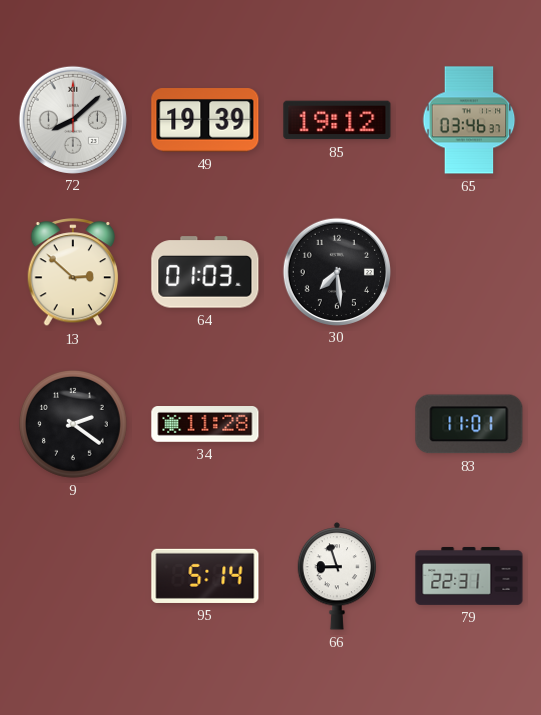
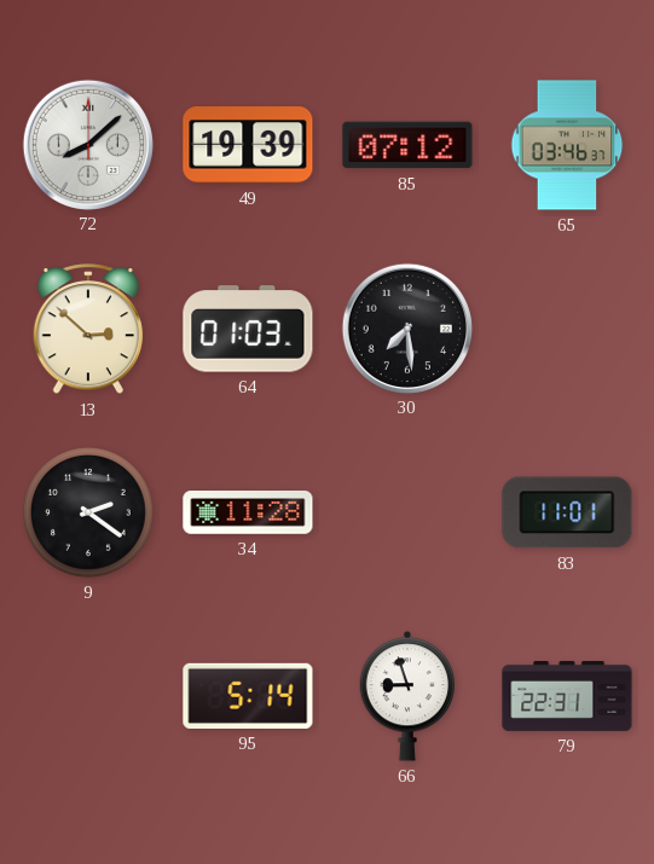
85: 19:12 -> 07:12
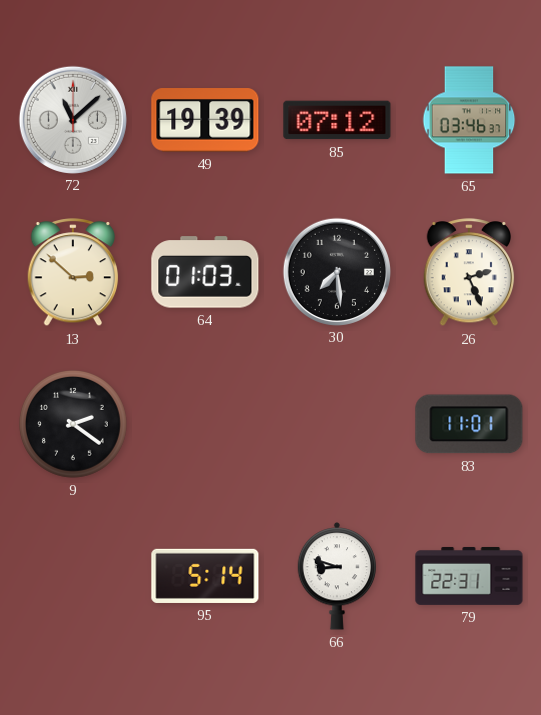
72: 8:08 -> 11:08
26: none -> 2:26
34: 11:28 -> none
66: 8:57 -> 8:48
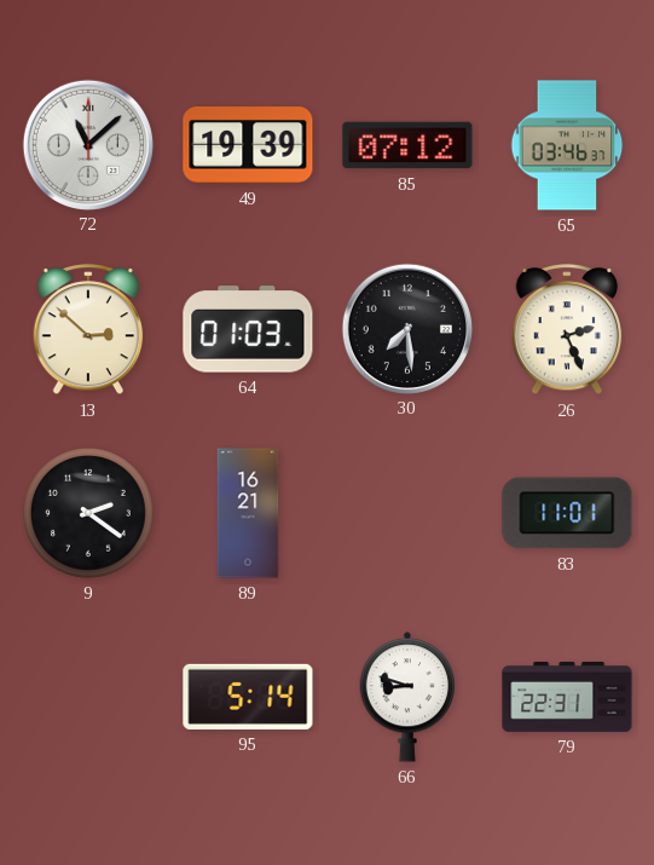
89: none -> 16:21
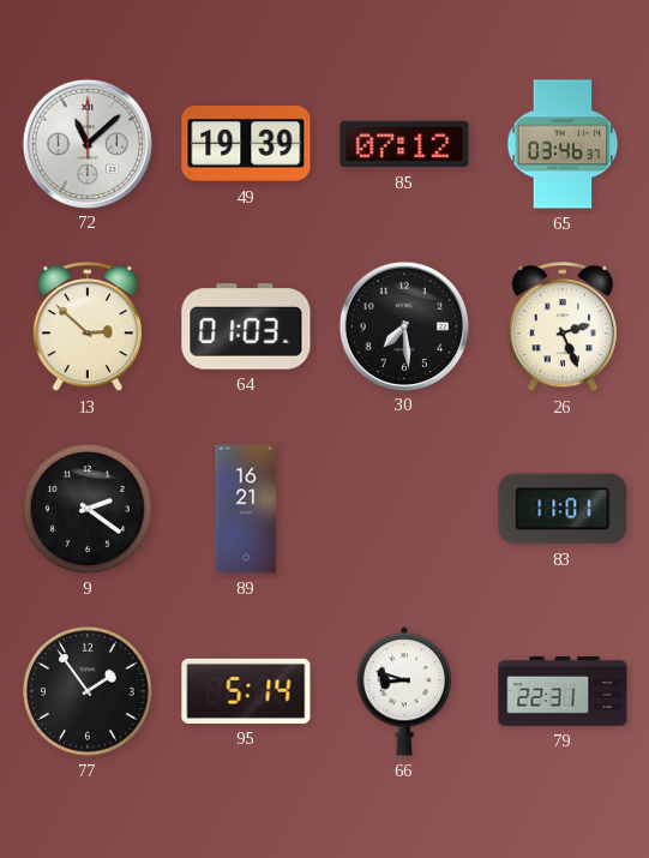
77: none -> 1:54
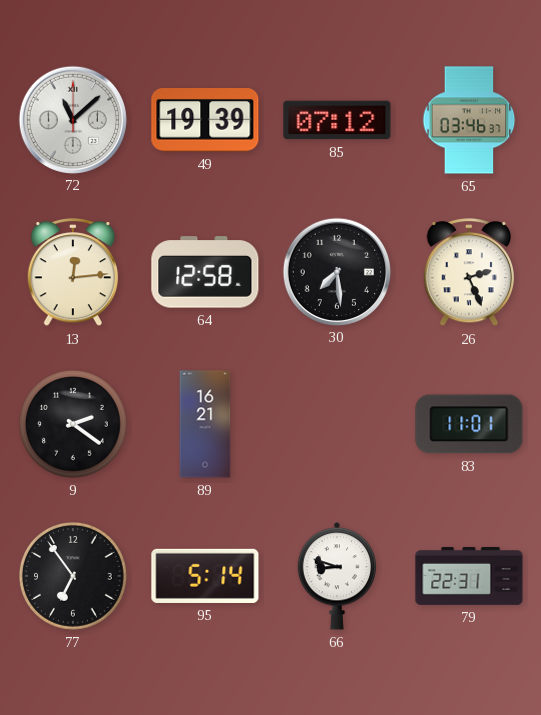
13: 2:52 -> 12:14
64: 01:03 -> 12:58
77: 1:54 -> 6:54
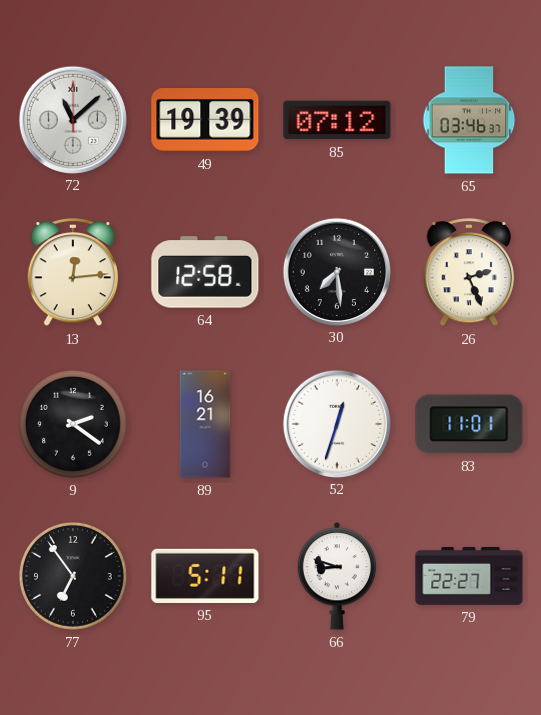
52: none -> 12:33
95: 5:14 -> 5:11
79: 22:31 -> 22:27
